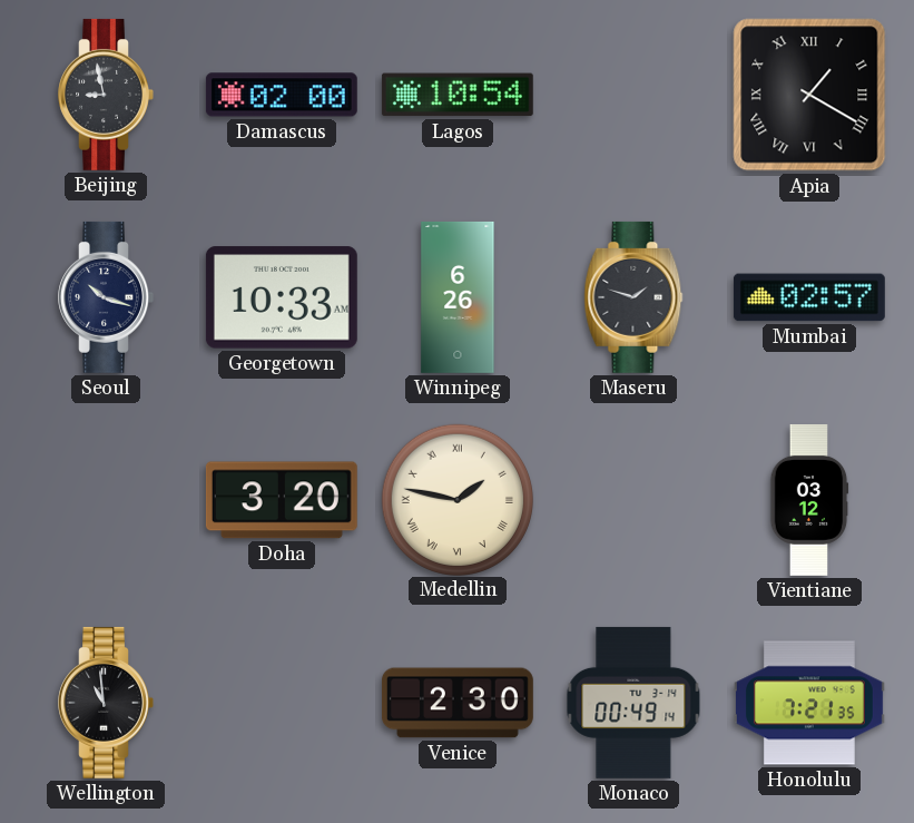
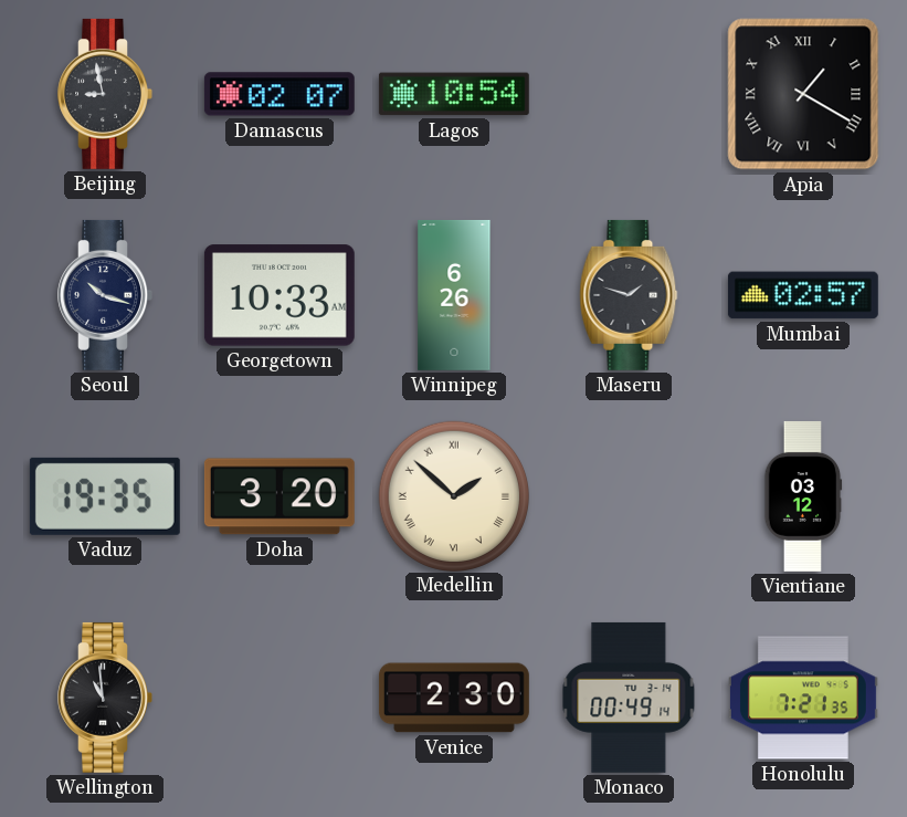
Damascus: 02:00 -> 02:07
Vaduz: none -> 19:35
Medellin: 1:47 -> 1:52
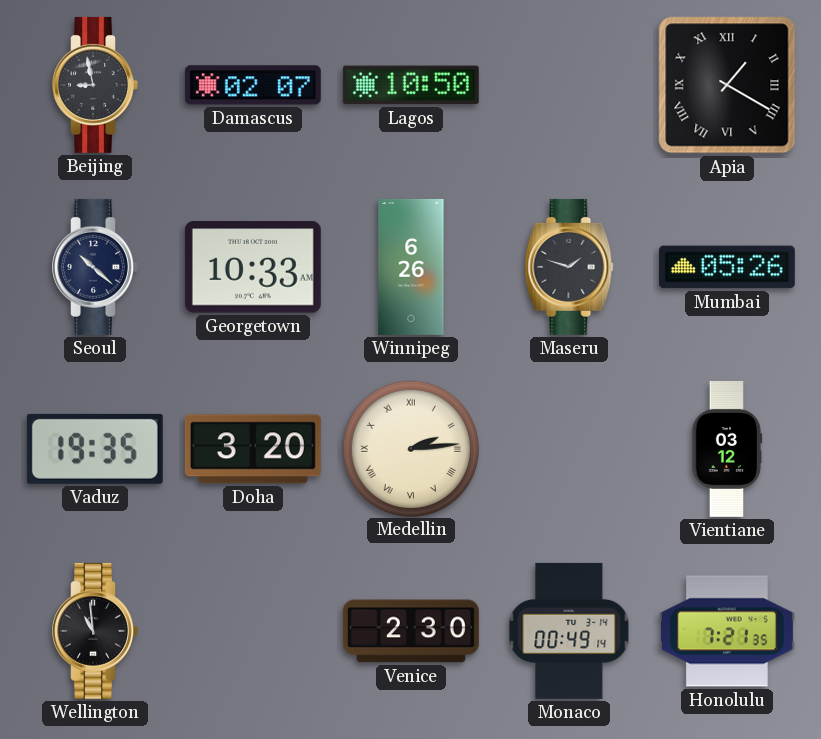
Lagos: 10:54 -> 10:50
Seoul: 10:18 -> 10:22
Mumbai: 02:57 -> 05:26
Medellin: 1:52 -> 2:14
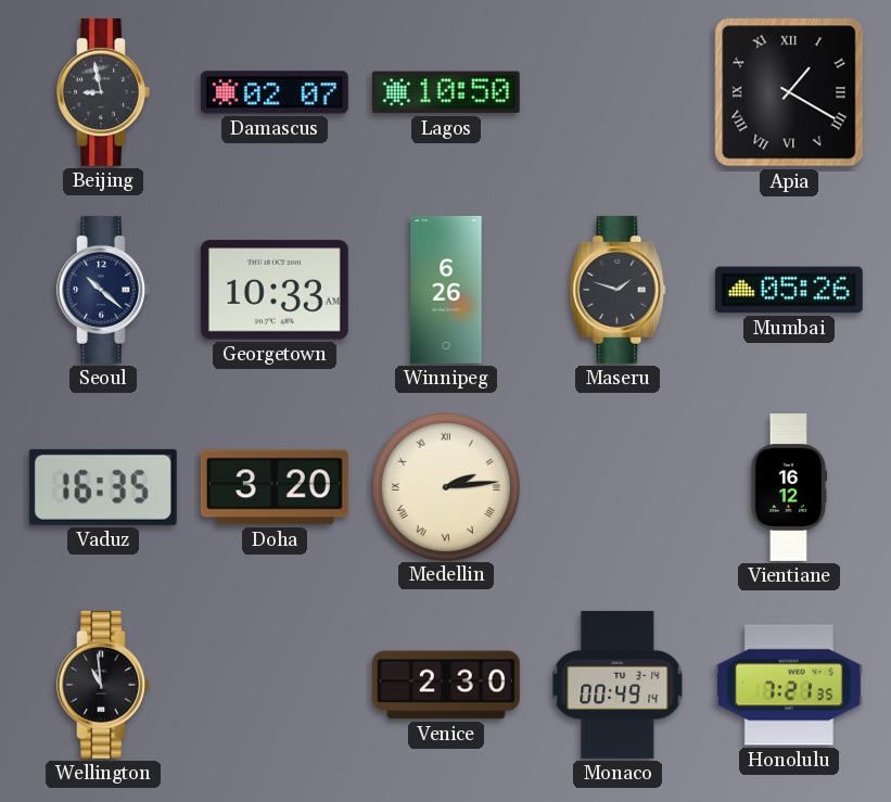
Vaduz: 19:35 -> 16:35
Vientiane: 03:12 -> 16:12
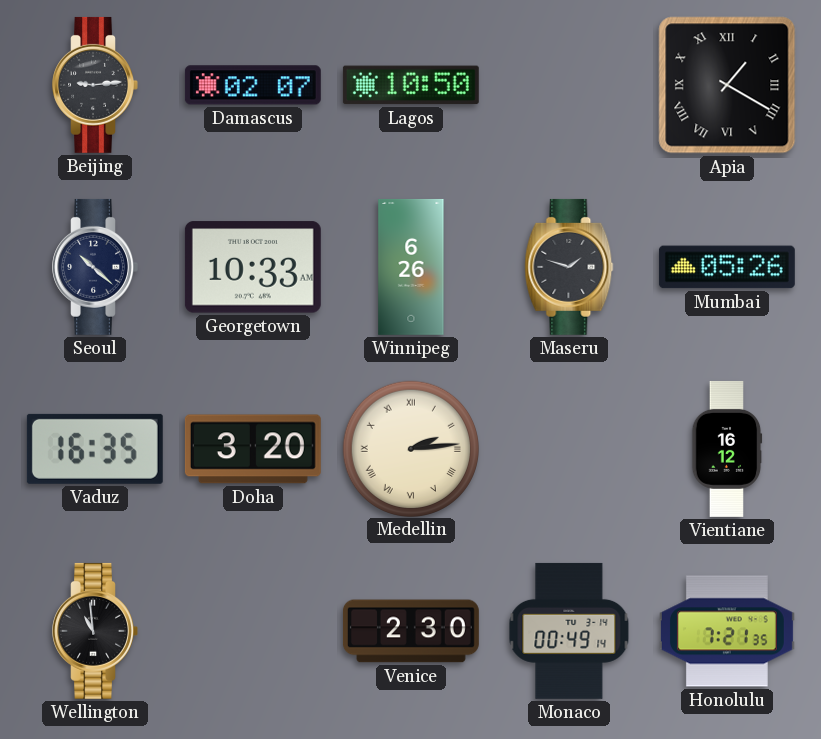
Beijing: 8:58 -> 9:14
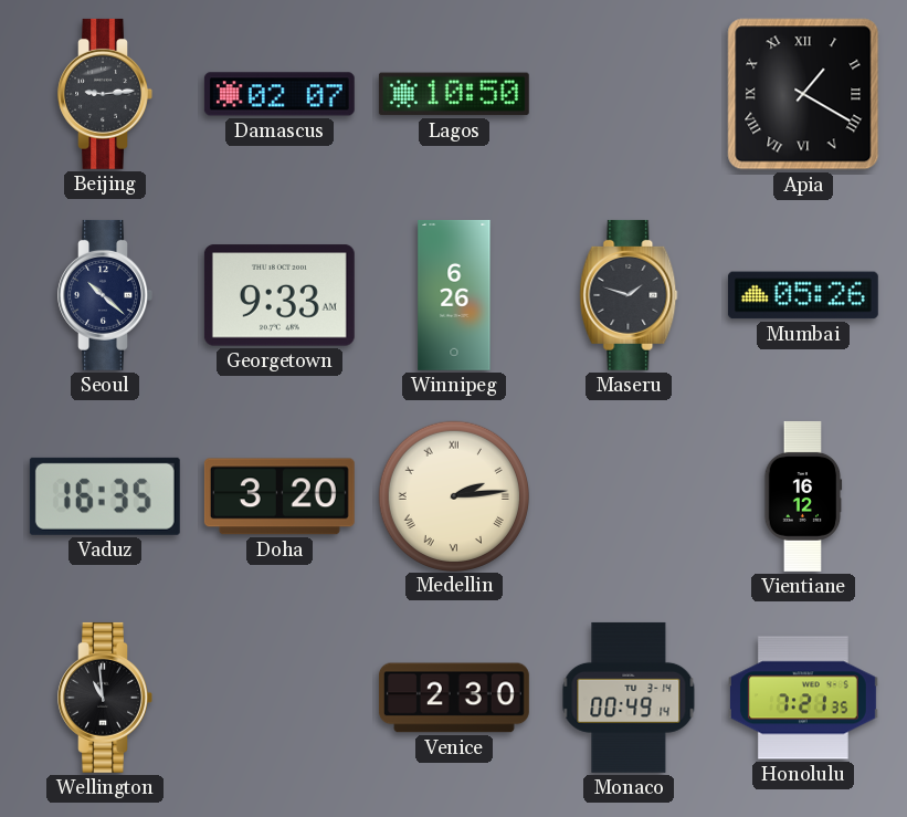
Georgetown: 10:33 -> 9:33
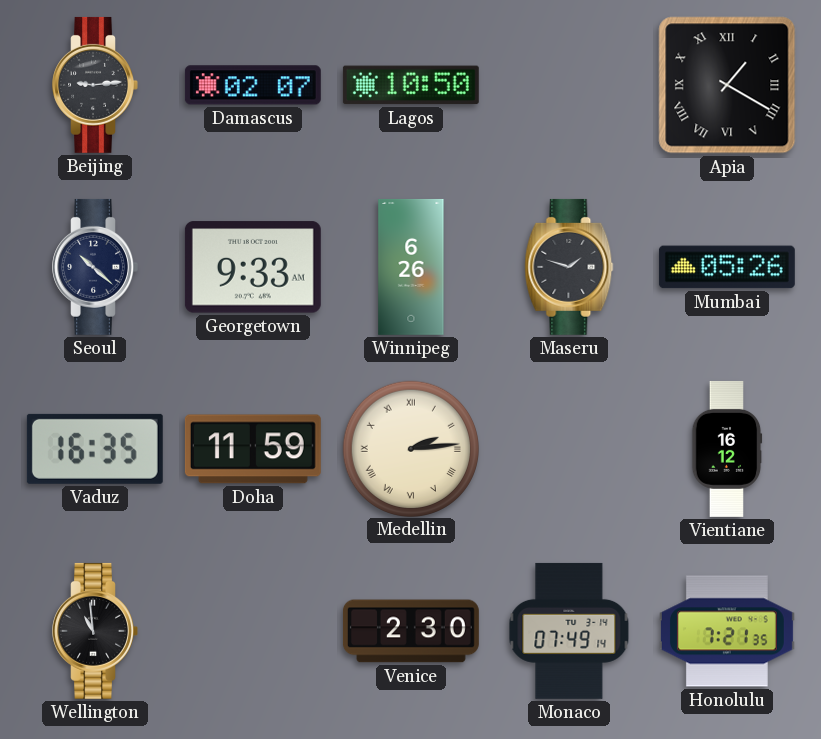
Doha: 3:20 -> 11:59
Monaco: 00:49 -> 07:49
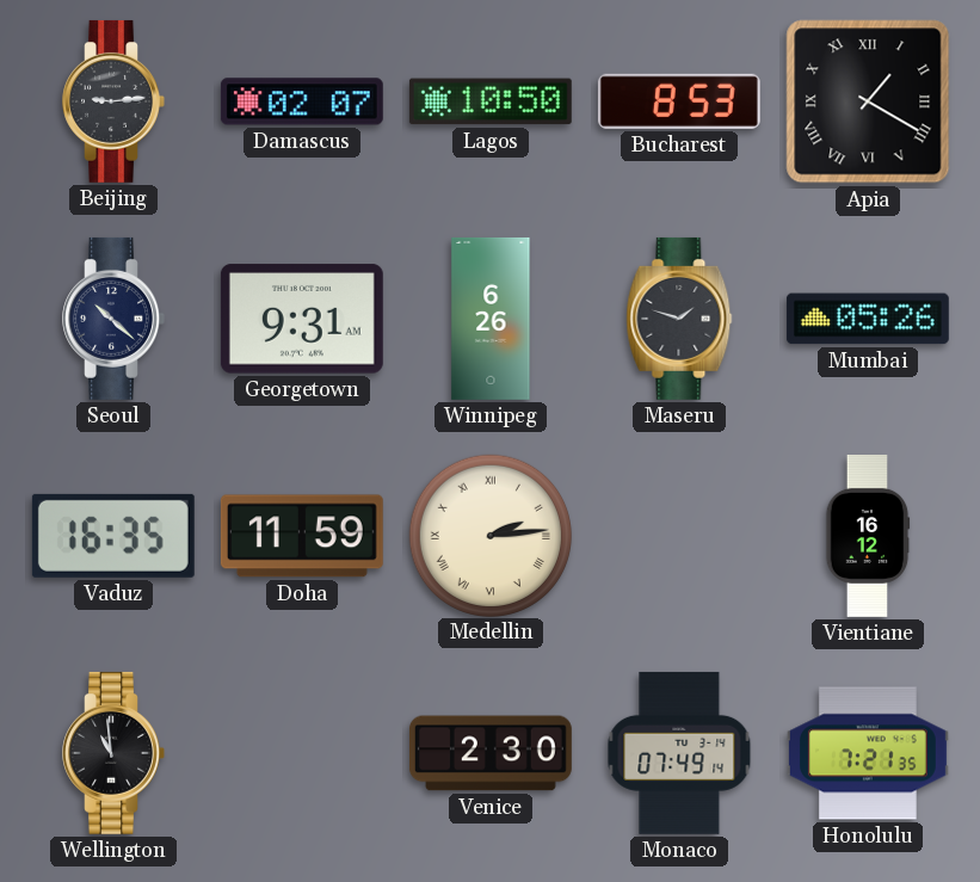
Bucharest: none -> 8:53
Georgetown: 9:33 -> 9:31
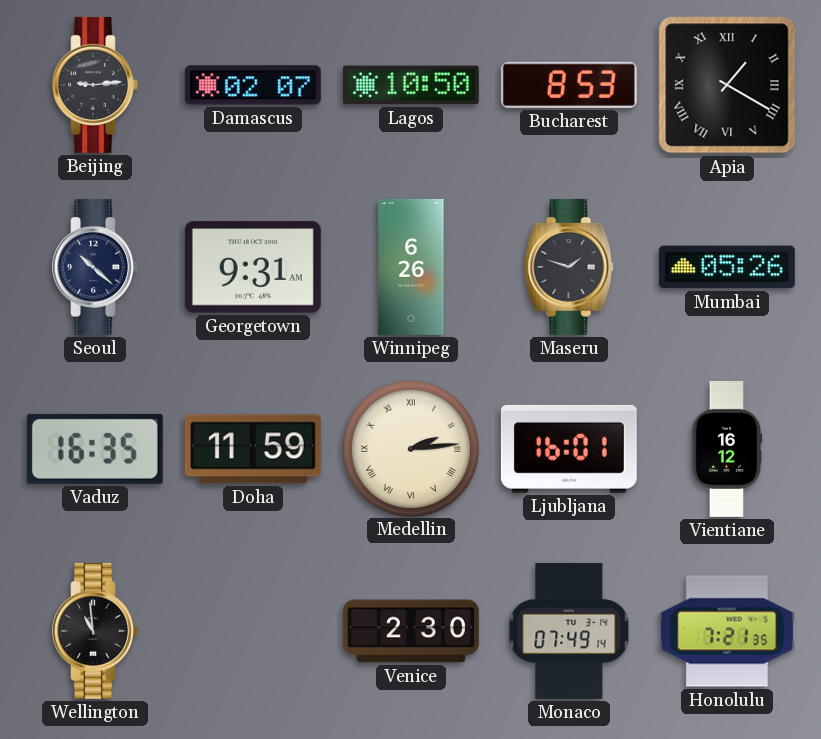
Ljubljana: none -> 16:01
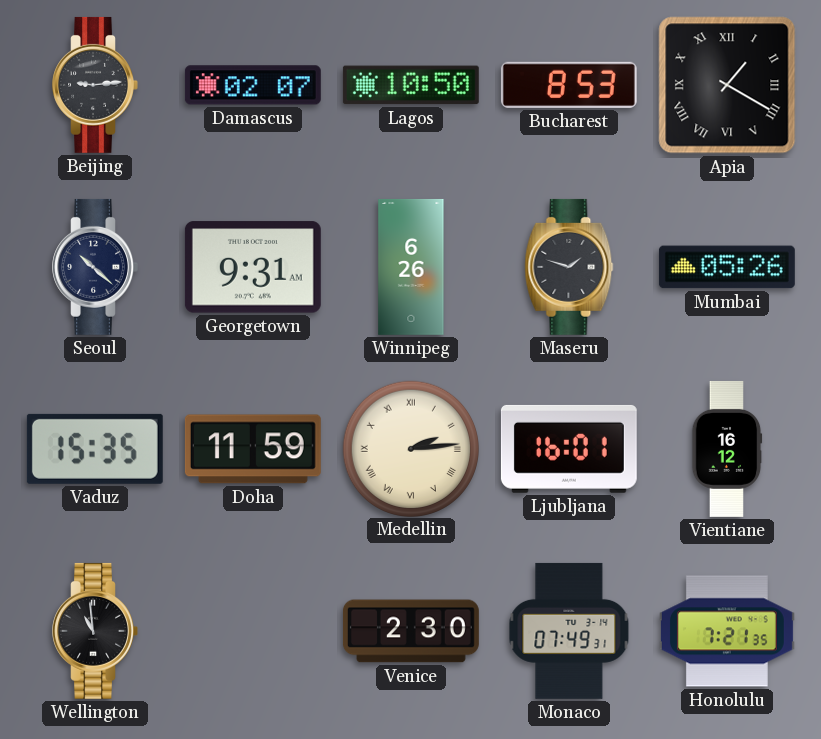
Vaduz: 16:35 -> 15:35
Monaco: 07:49:14 -> 07:49:31
